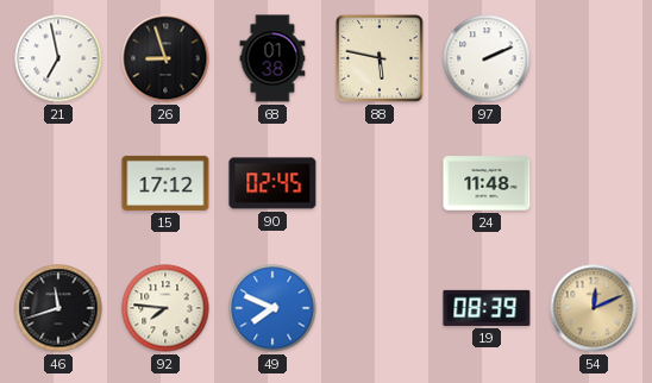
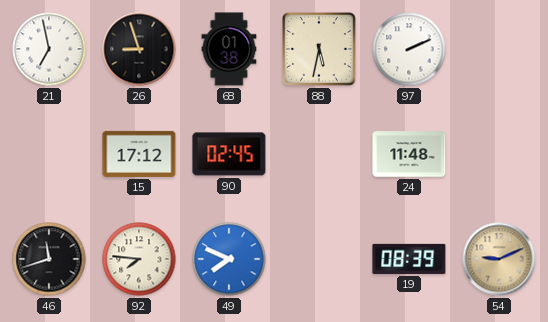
88: 5:47 -> 5:32
54: 12:11 -> 9:11
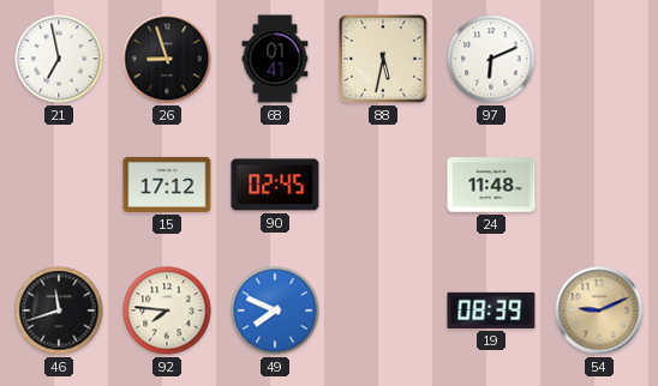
68: 01:38 -> 01:41
97: 2:11 -> 6:11
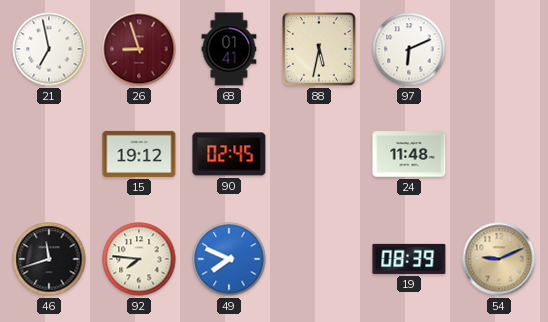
26 dial: black -> burgundy
15: 17:12 -> 19:12
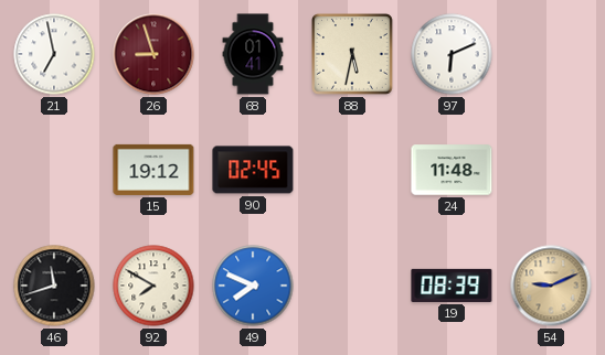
92: 7:46 -> 7:50
